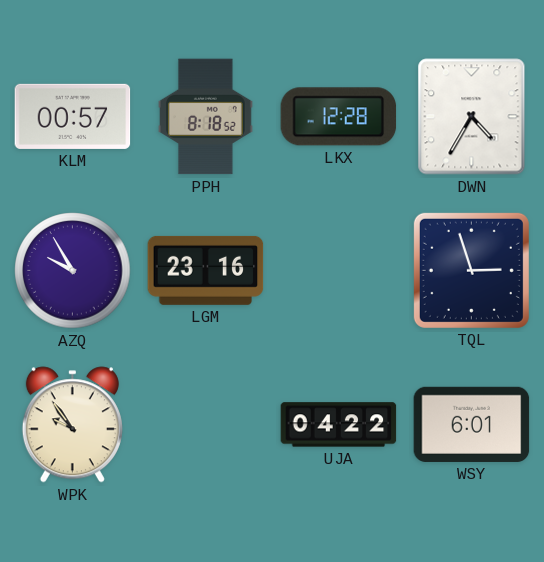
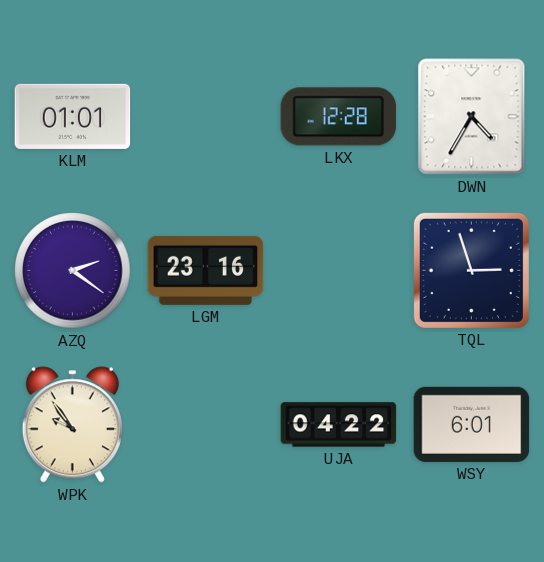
KLM: 00:57 -> 01:01
PPH: 8:18 -> none
AZQ: 9:55 -> 2:21
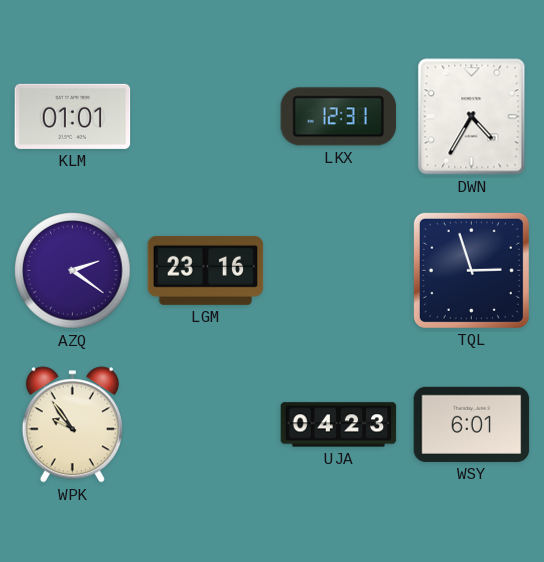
LKX: 12:28 -> 12:31
UJA: 04:22 -> 04:23
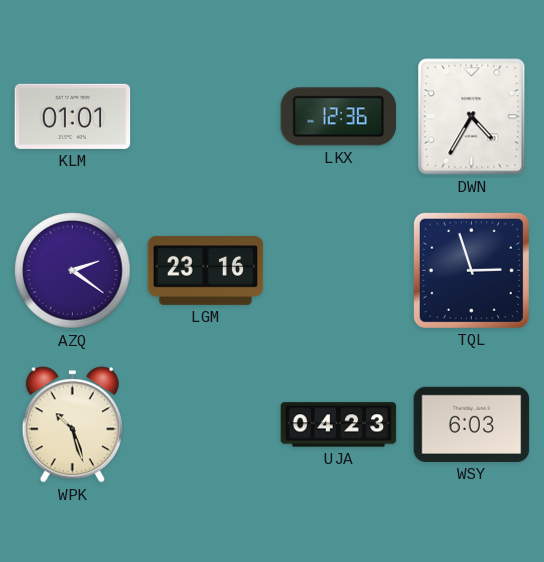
LKX: 12:31 -> 12:36
WPK: 9:54 -> 10:27
WSY: 6:01 -> 6:03
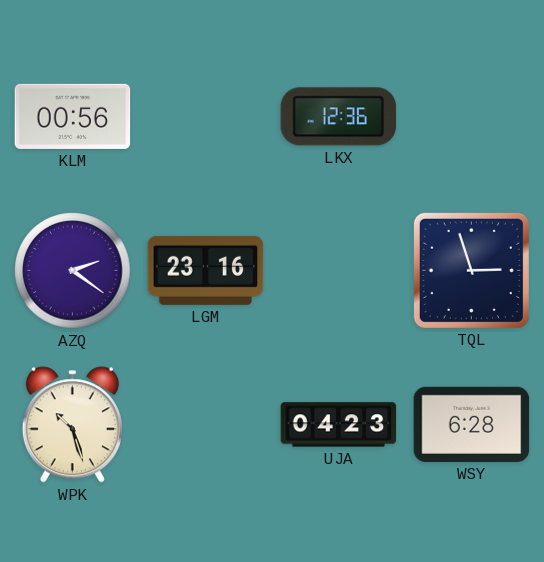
KLM: 01:01 -> 00:56
DWN: 4:35 -> none
WSY: 6:03 -> 6:28
